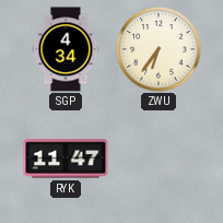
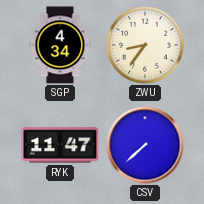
ZWU: 6:36 -> 8:36
CSV: none -> 7:38
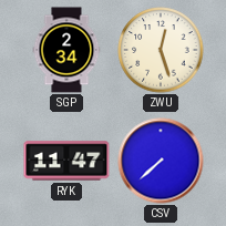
SGP: 4:34 -> 2:34
ZWU: 8:36 -> 12:27
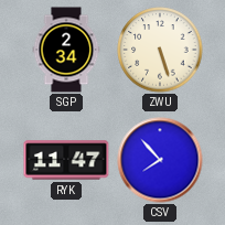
ZWU: 12:27 -> 5:27
CSV: 7:38 -> 7:53
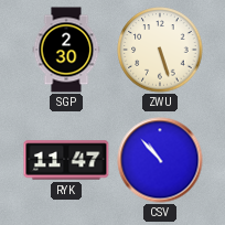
SGP: 2:34 -> 2:30
CSV: 7:53 -> 10:53
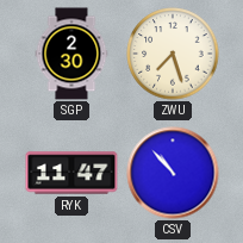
ZWU: 5:27 -> 7:27
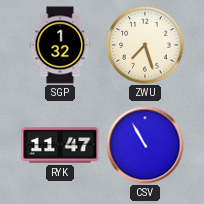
SGP: 2:30 -> 1:32
CSV: 10:53 -> 10:55
